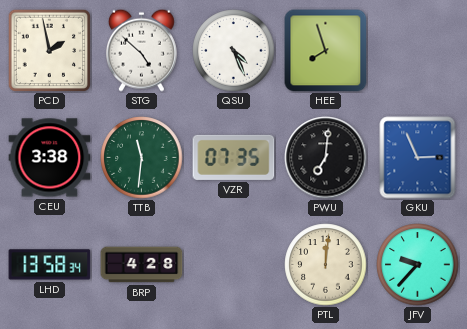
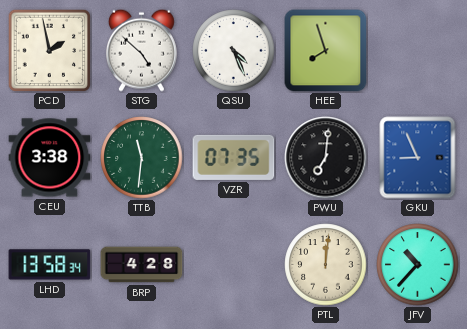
GKU: 2:56 -> 8:56
JFV: 9:37 -> 10:37
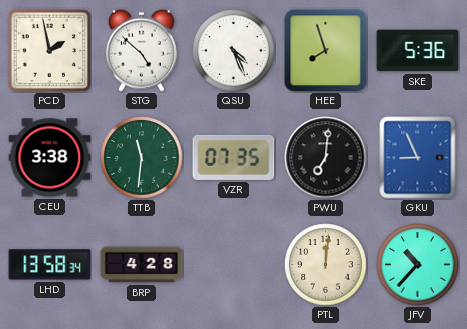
SKE: none -> 5:36
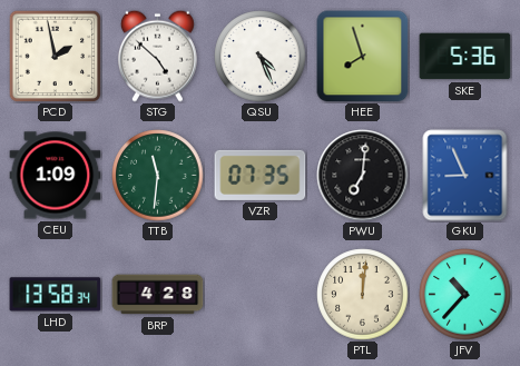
CEU: 3:38 -> 1:09
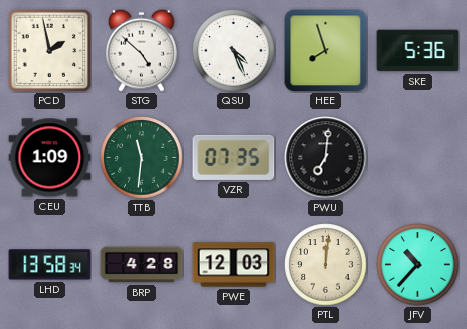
GKU: 8:56 -> none
PWE: none -> 12:03
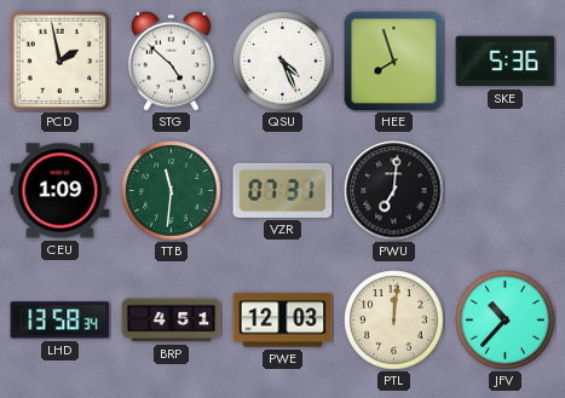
VZR: 07:35 -> 07:31
BRP: 4:28 -> 4:51
